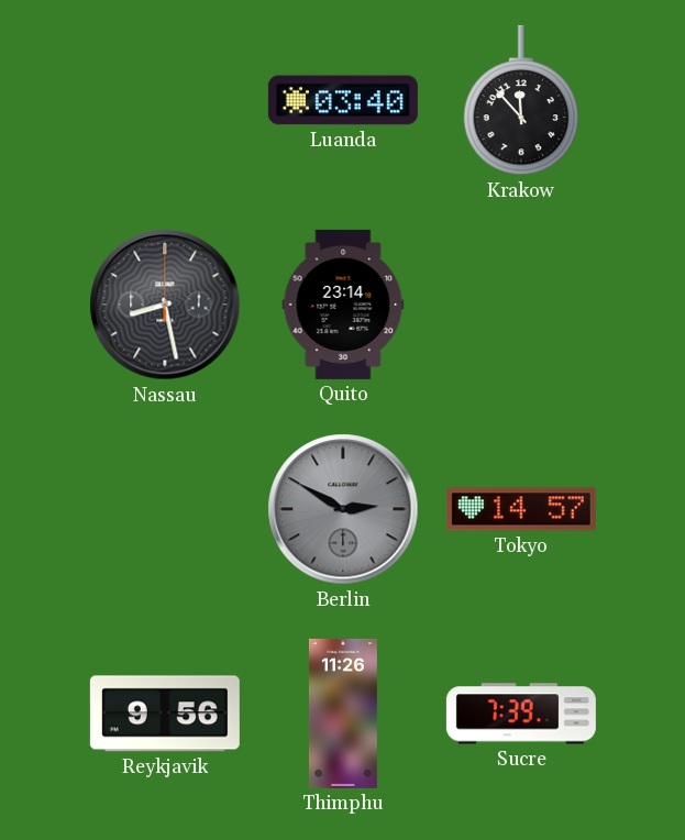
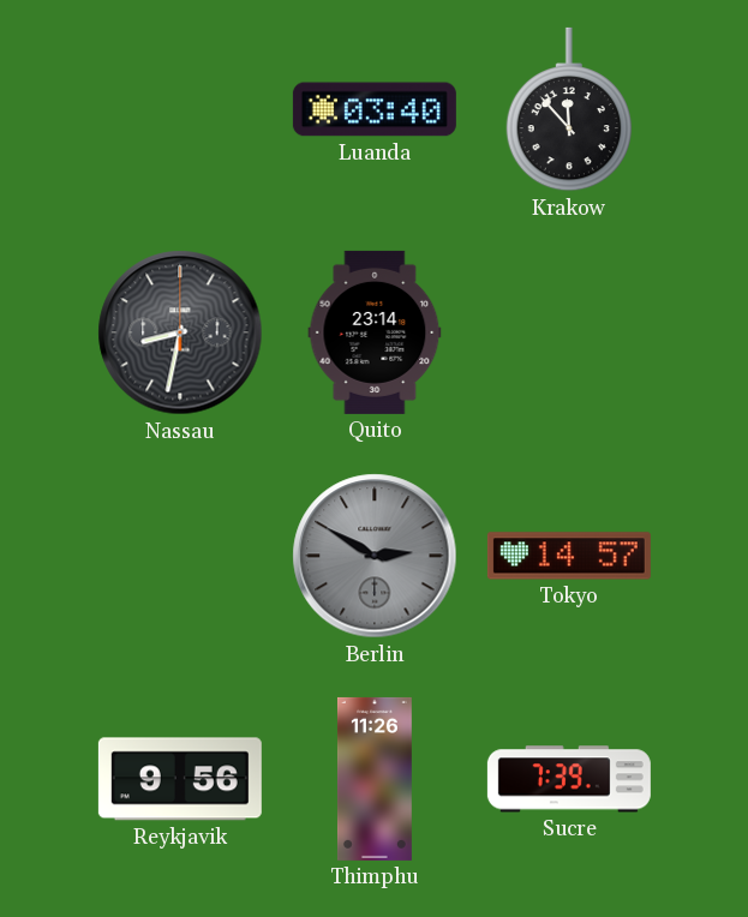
Nassau: 8:28 -> 8:32
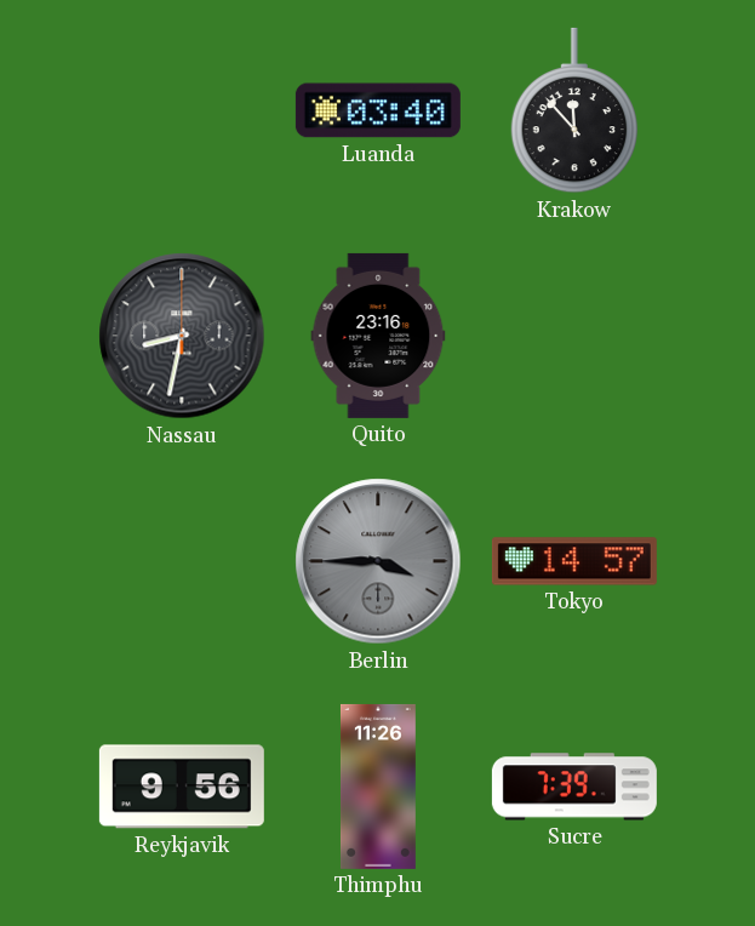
Quito: 23:14 -> 23:16
Berlin: 2:50 -> 3:45
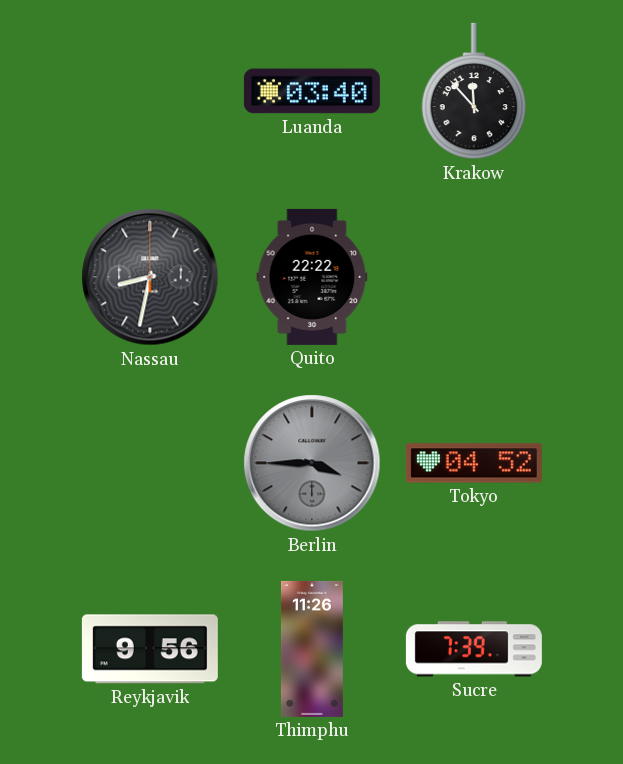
Quito: 23:16 -> 22:22
Tokyo: 14:57 -> 04:52
